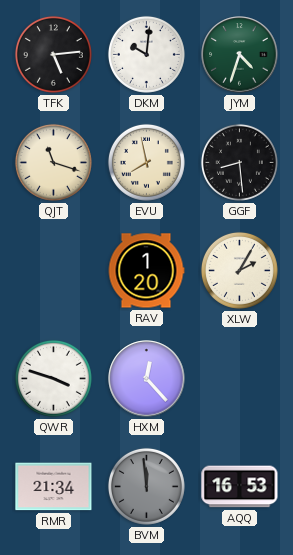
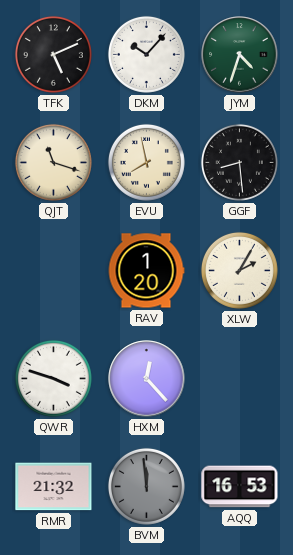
TFK: 5:14 -> 5:11
DKM: 10:01 -> 10:07
RMR: 21:34 -> 21:32
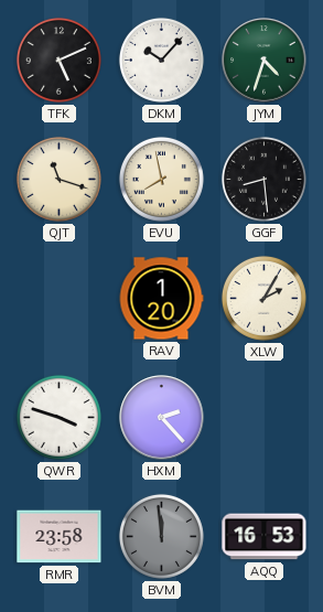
HXM: 12:23 -> 2:23
RMR: 21:32 -> 23:58
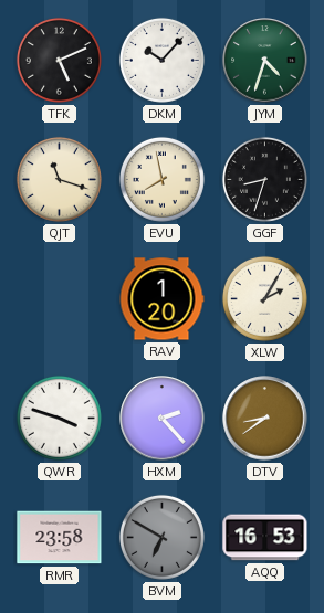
GGF: 8:29 -> 8:33
DTV: none -> 8:39
BVM: 11:59 -> 6:50
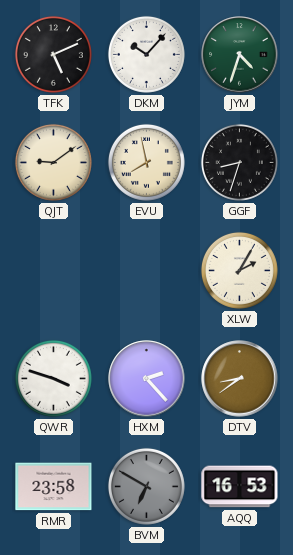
QJT: 11:18 -> 9:09
RAV: 1:20 -> none
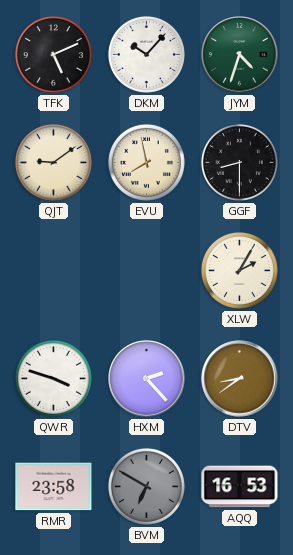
GGF: 8:33 -> 8:30
